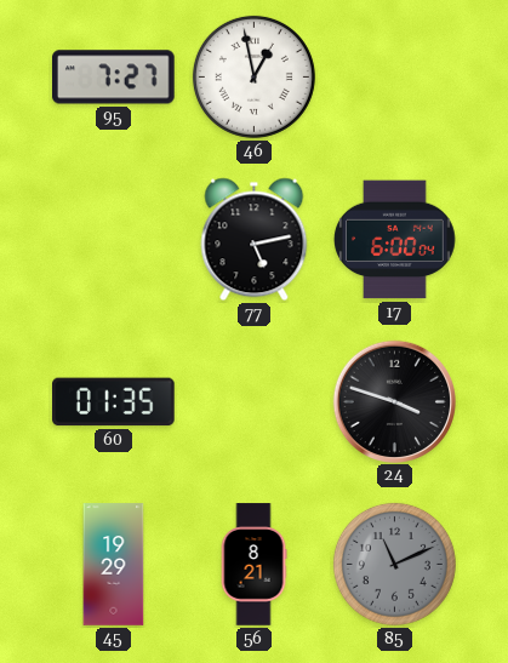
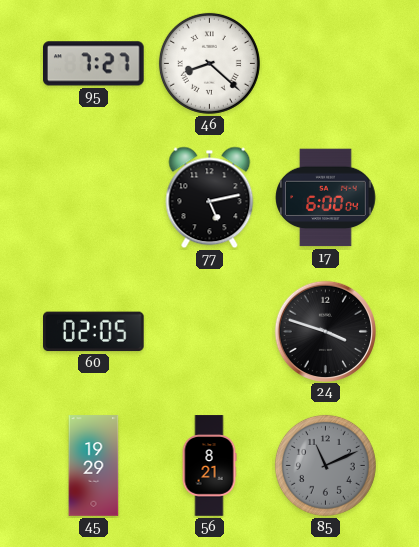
46: 12:58 -> 8:22
60: 01:35 -> 02:05
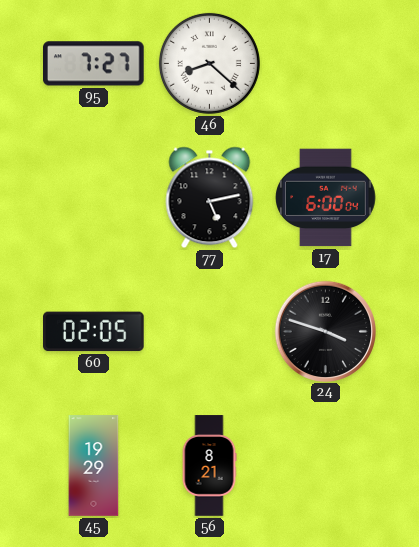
85: 11:11 -> none
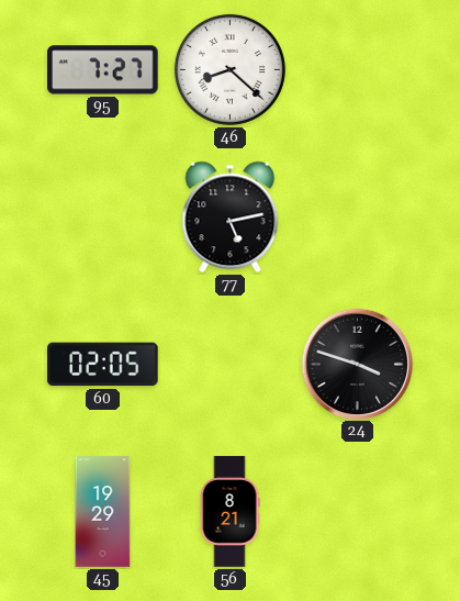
17: 6:00 -> none
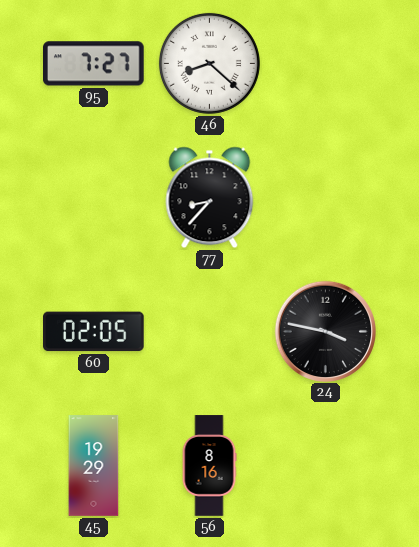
77: 5:13 -> 8:37
24: 3:48 -> 3:47
56: 8:21 -> 8:16
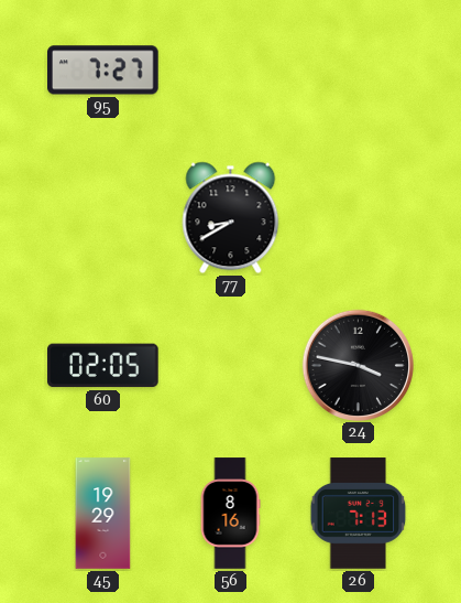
46: 8:22 -> none
77: 8:37 -> 8:40
26: none -> 7:13
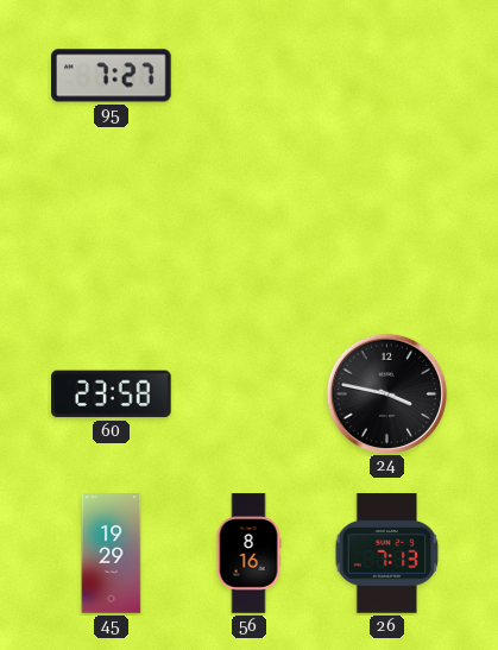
77: 8:40 -> none
60: 02:05 -> 23:58
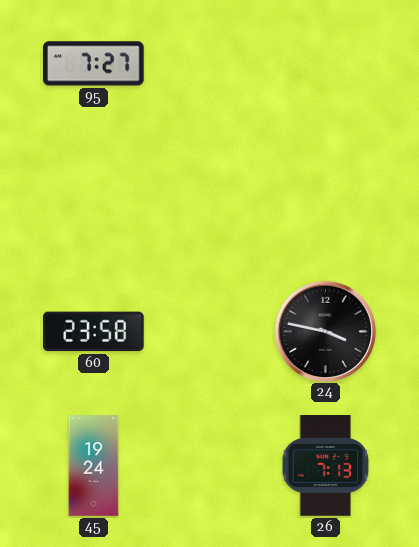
45: 19:29 -> 19:24
56: 8:16 -> none
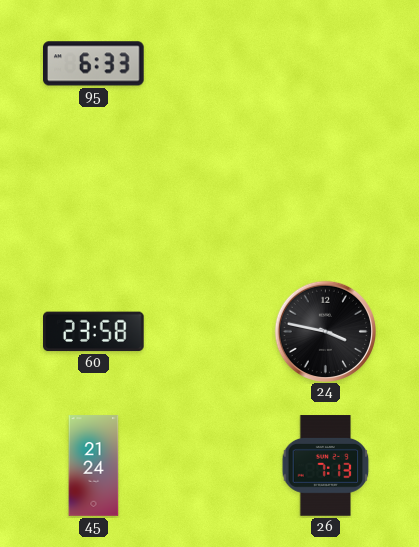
95: 7:27 -> 6:33
45: 19:24 -> 21:24
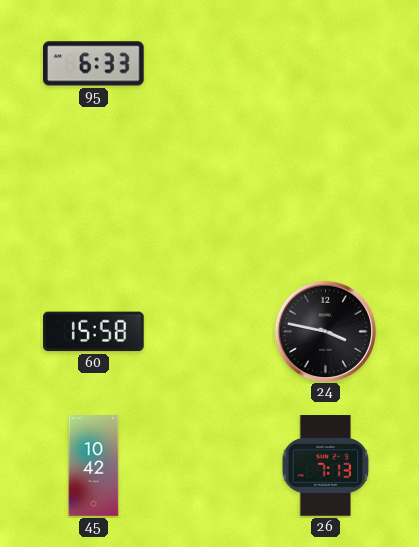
60: 23:58 -> 15:58
45: 21:24 -> 10:42
